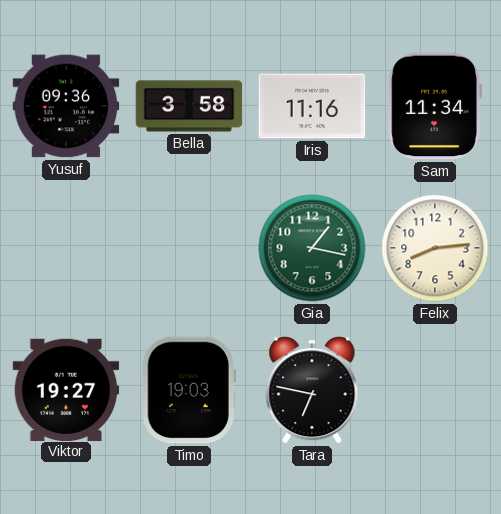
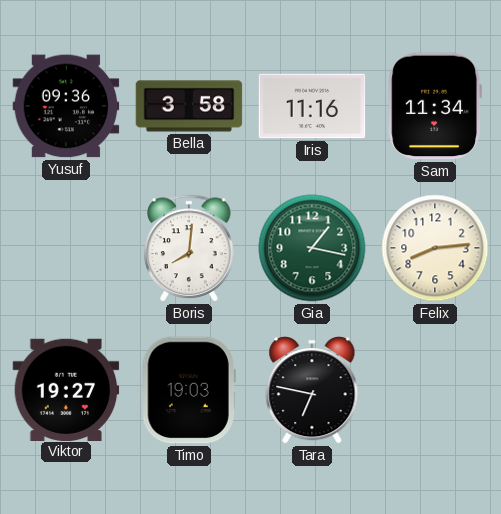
Boris: none -> 8:01
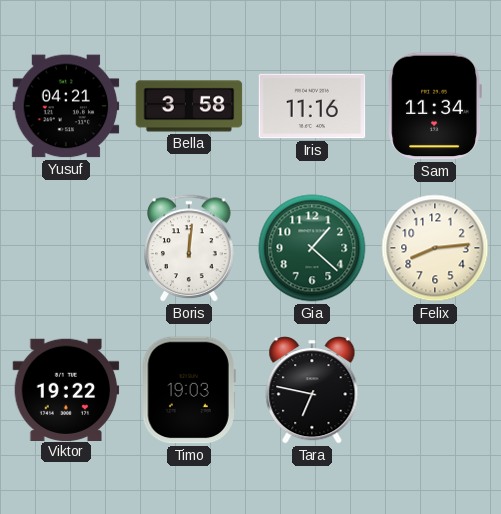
Yusuf: 09:36 -> 04:21
Boris: 8:01 -> 12:01
Gia: 1:17 -> 1:22
Viktor: 19:27 -> 19:22
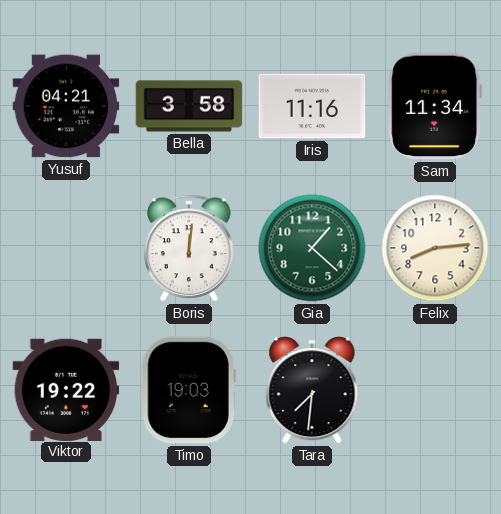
Tara: 6:47 -> 7:31
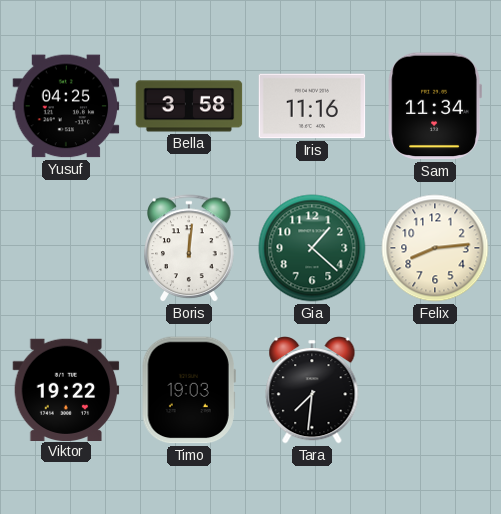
Yusuf: 04:21 -> 04:25
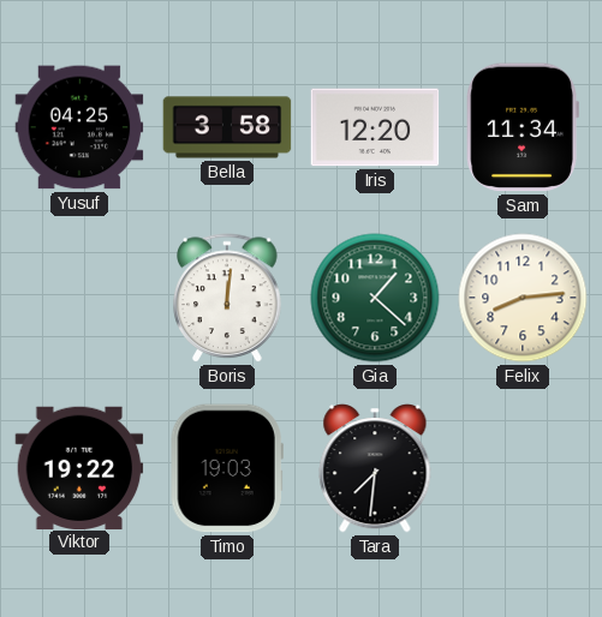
Iris: 11:16 -> 12:20
